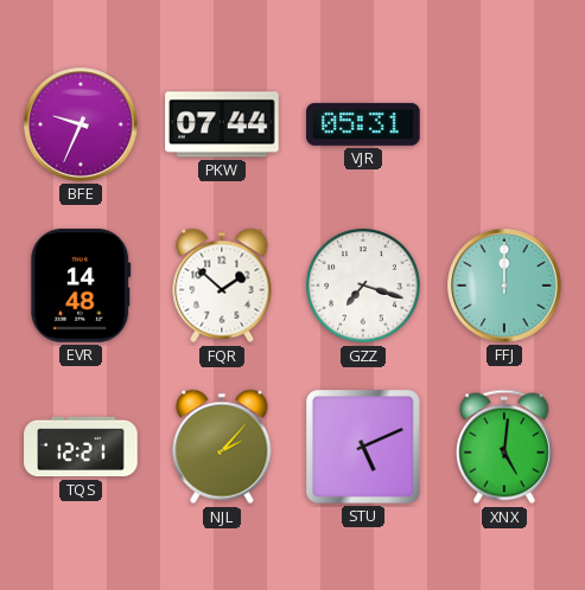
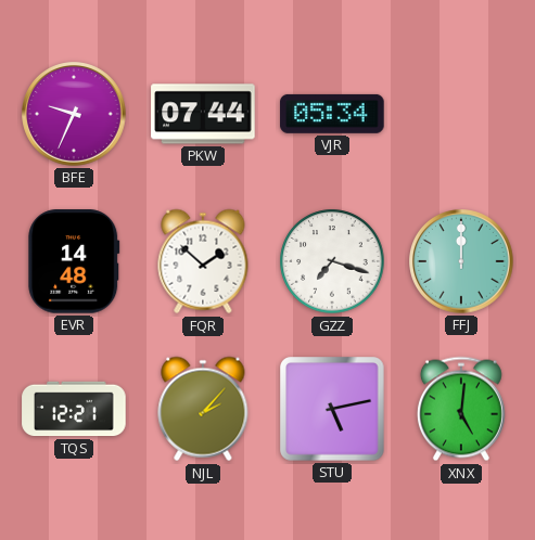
VJR: 05:31 -> 05:34
STU: 5:11 -> 5:13
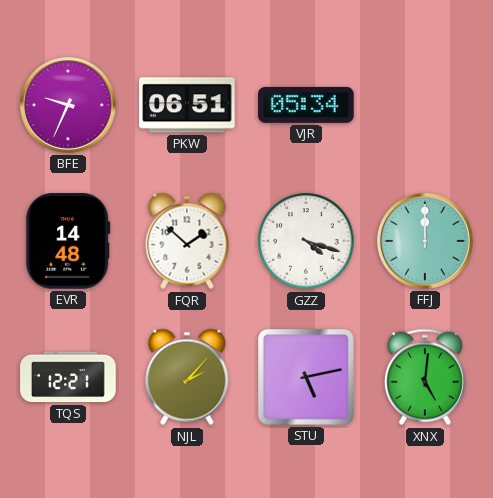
PKW: 07:44 -> 06:51
GZZ: 7:18 -> 4:18
